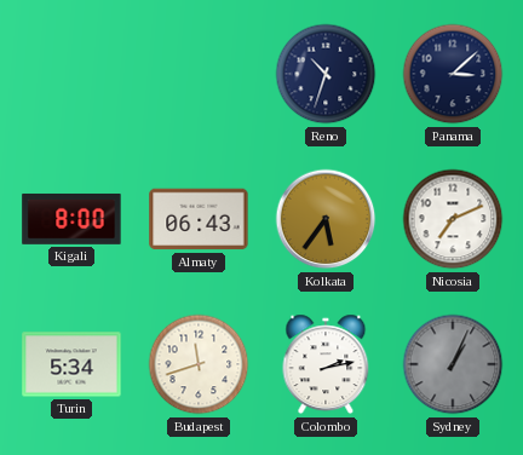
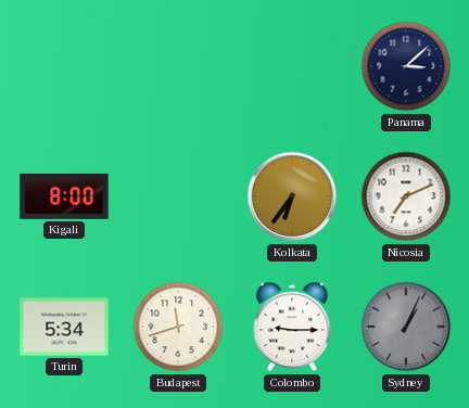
Reno: 10:33 -> none
Almaty: 06:43 -> none
Kolkata: 5:36 -> 6:36
Colombo: 2:13 -> 9:15
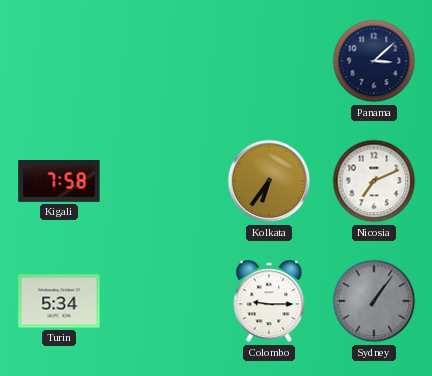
Kigali: 8:00 -> 7:58
Budapest: 11:42 -> none
Sydney: 1:04 -> 1:06
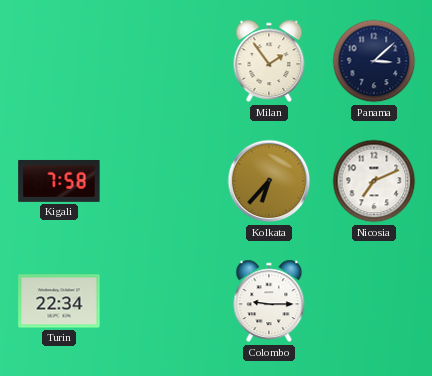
Milan: none -> 1:54
Kolkata: 6:36 -> 6:37
Turin: 5:34 -> 22:34
Sydney: 1:06 -> none
